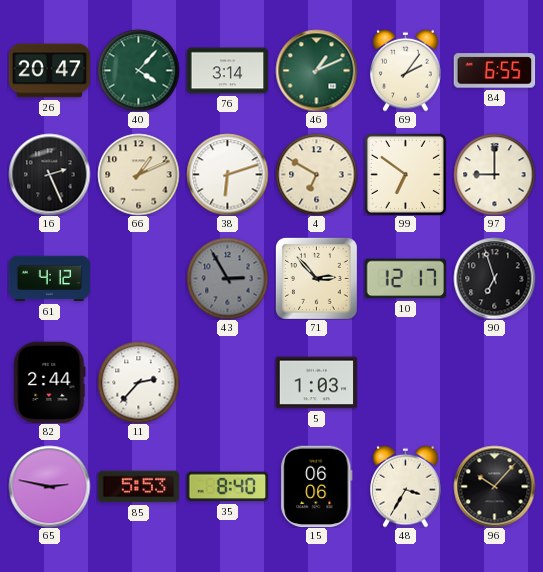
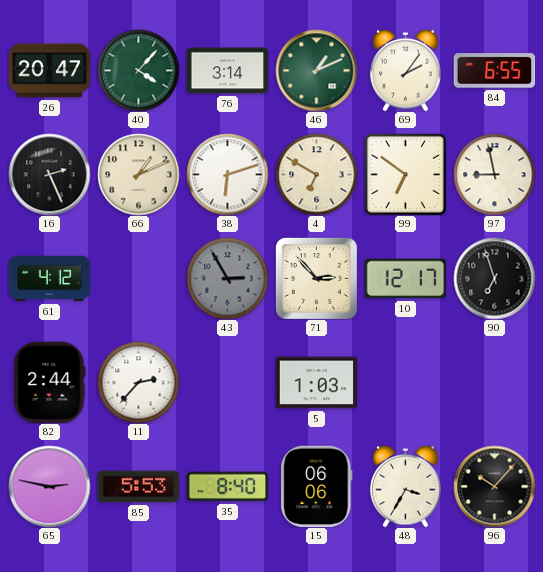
97: 9:00 -> 8:58
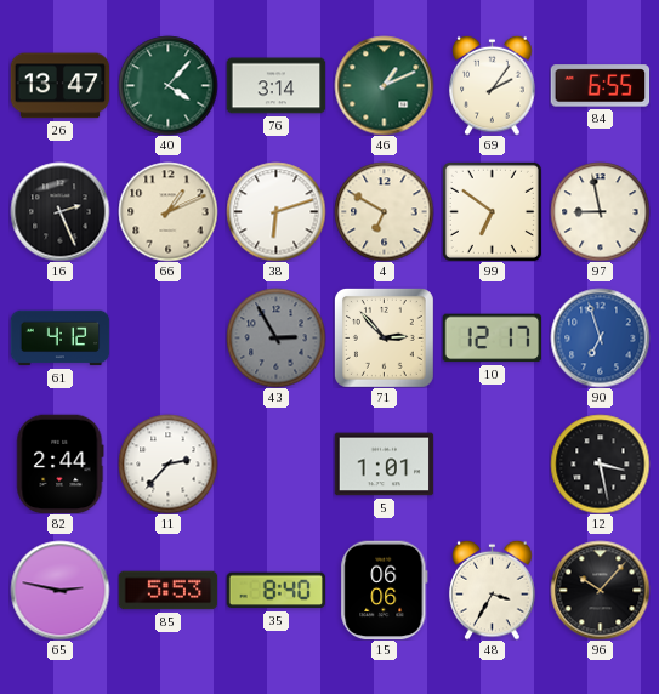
26: 20:47 -> 13:47
90 dial: black -> blue
5: 1:03 -> 1:01
12: none -> 3:28
